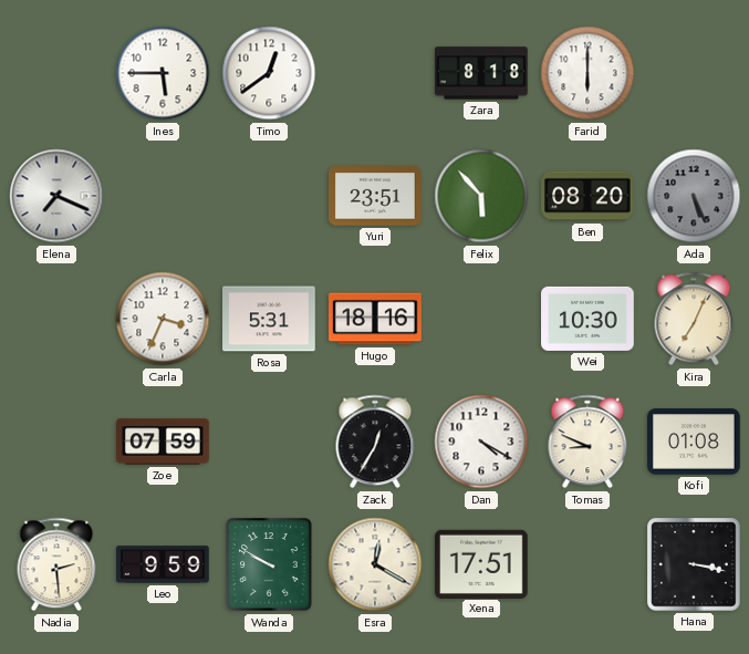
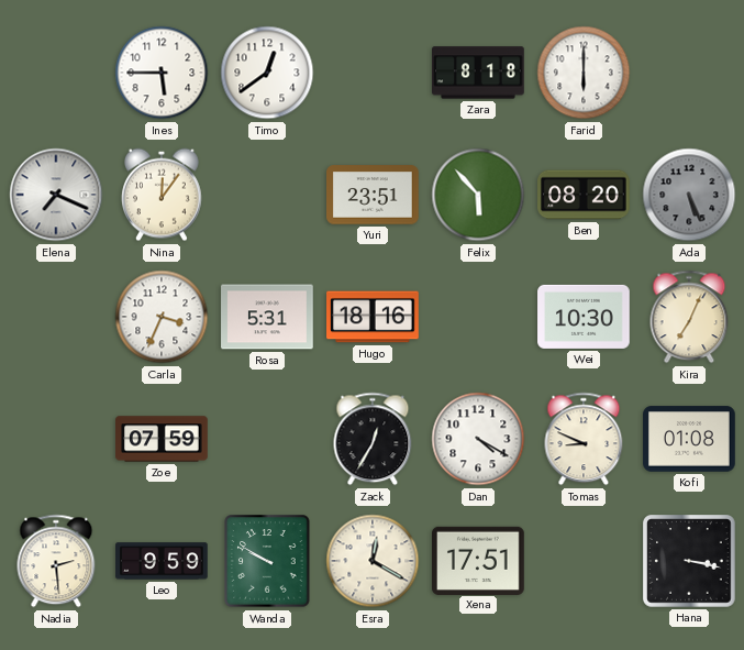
Nina: none -> 12:06
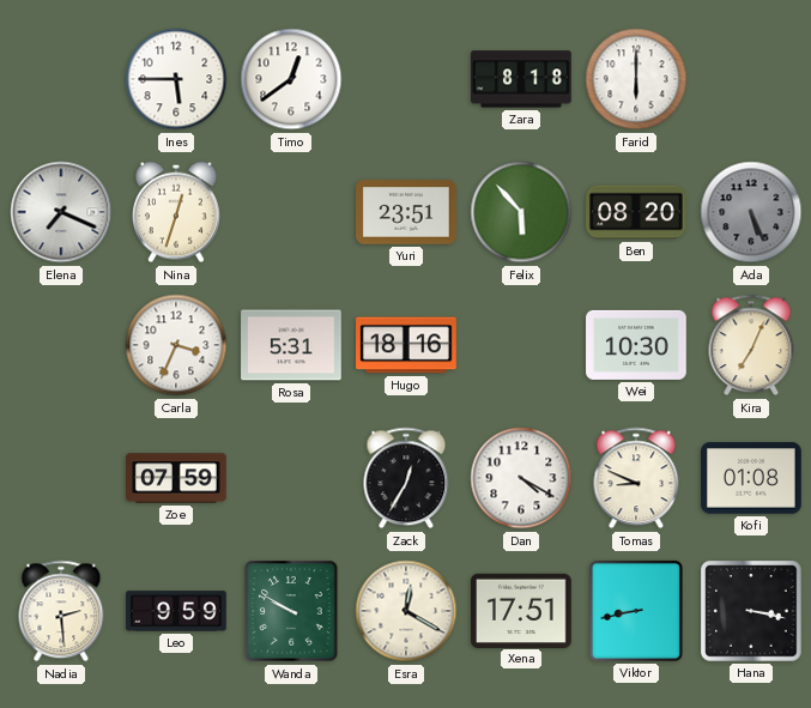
Nina: 12:06 -> 12:33
Viktor: none -> 8:43
